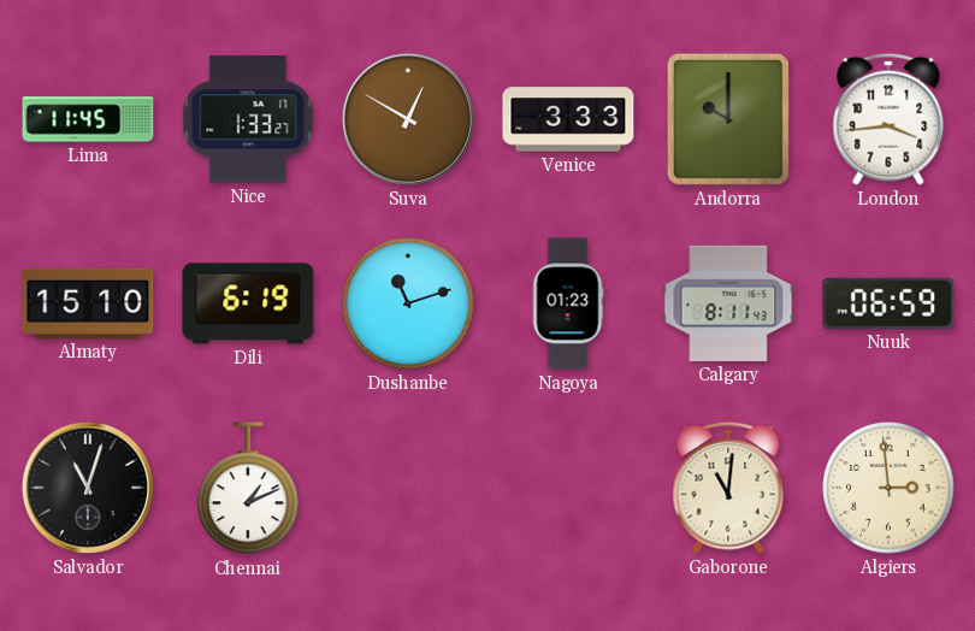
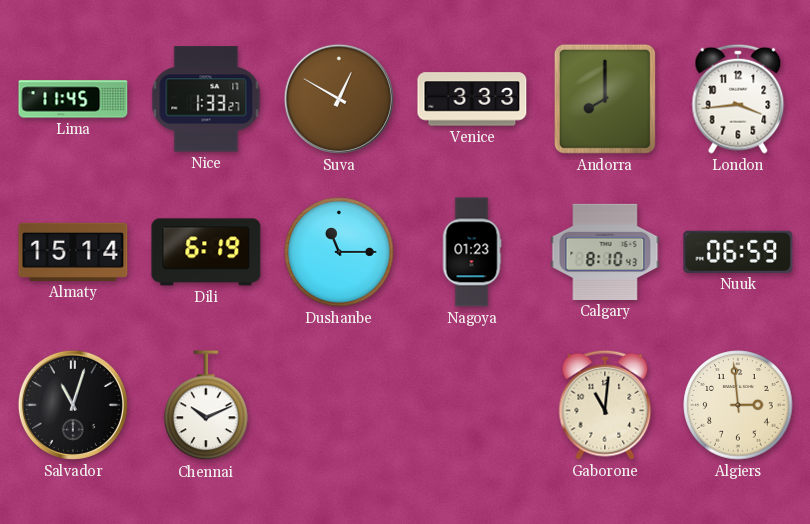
Andorra: 10:00 -> 8:00
Almaty: 15:10 -> 15:14
Dushanbe: 11:12 -> 11:15
Calgary: 8:11 -> 8:10
Chennai: 1:11 -> 10:11
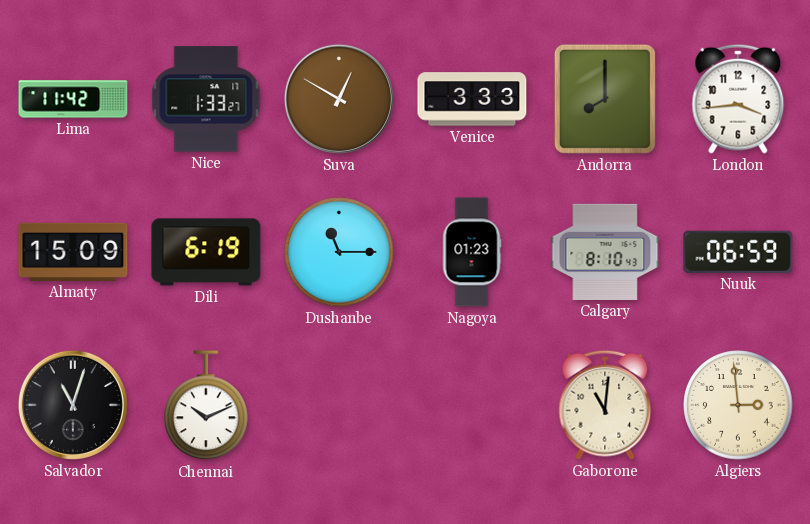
Lima: 11:45 -> 11:42
Almaty: 15:14 -> 15:09
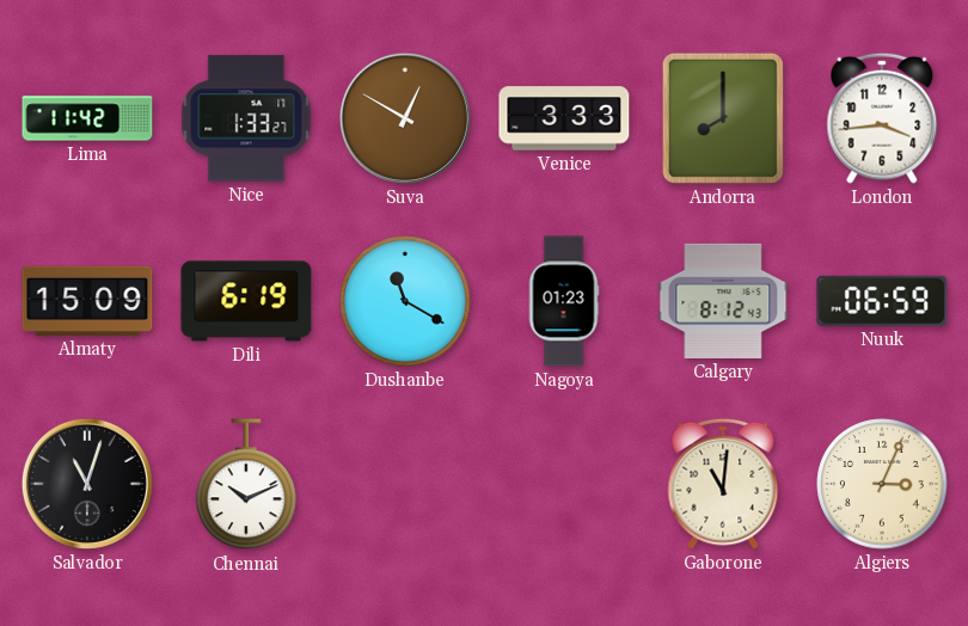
Dushanbe: 11:15 -> 11:20
Calgary: 8:10 -> 8:12
Algiers: 2:59 -> 3:04
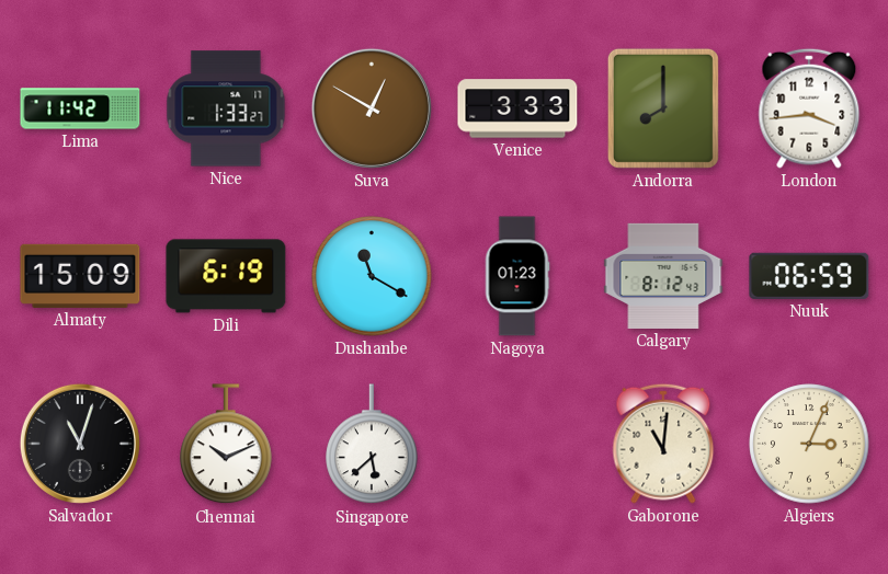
Singapore: none -> 5:38
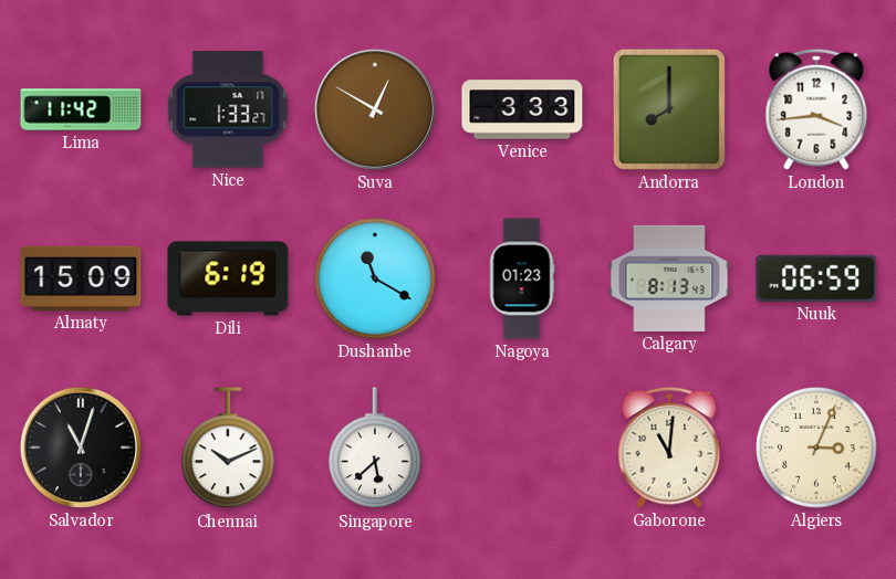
Calgary: 8:12 -> 8:13
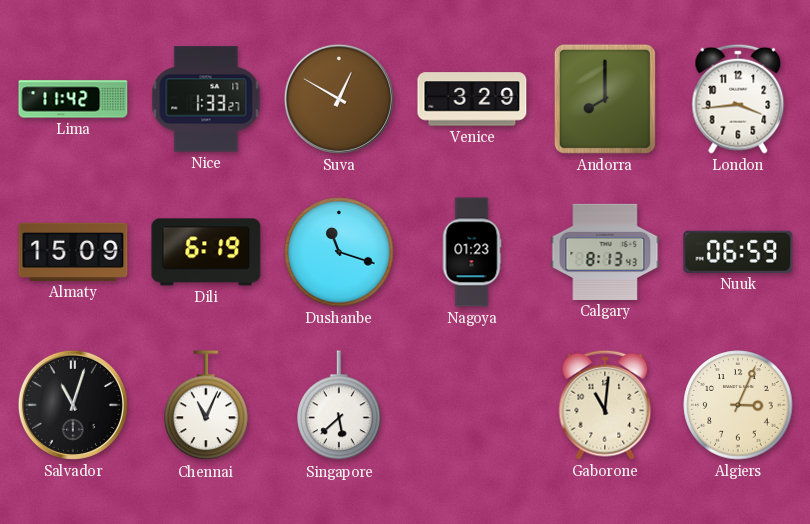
Venice: 3:33 -> 3:29
Dushanbe: 11:20 -> 11:18
Chennai: 10:11 -> 11:04
